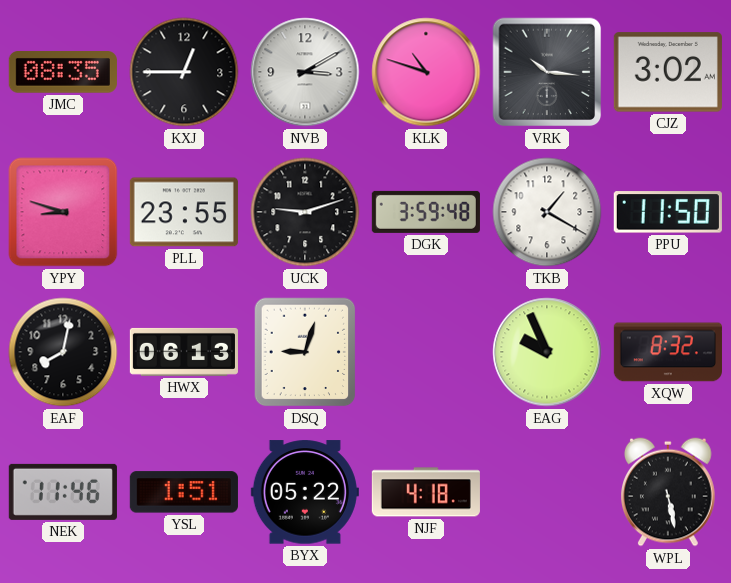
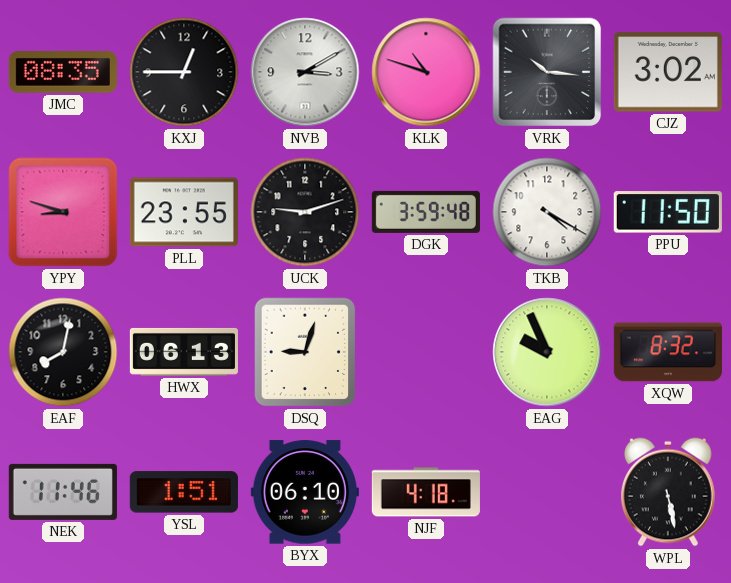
TKB: 1:20 -> 4:20
BYX: 05:22 -> 06:10
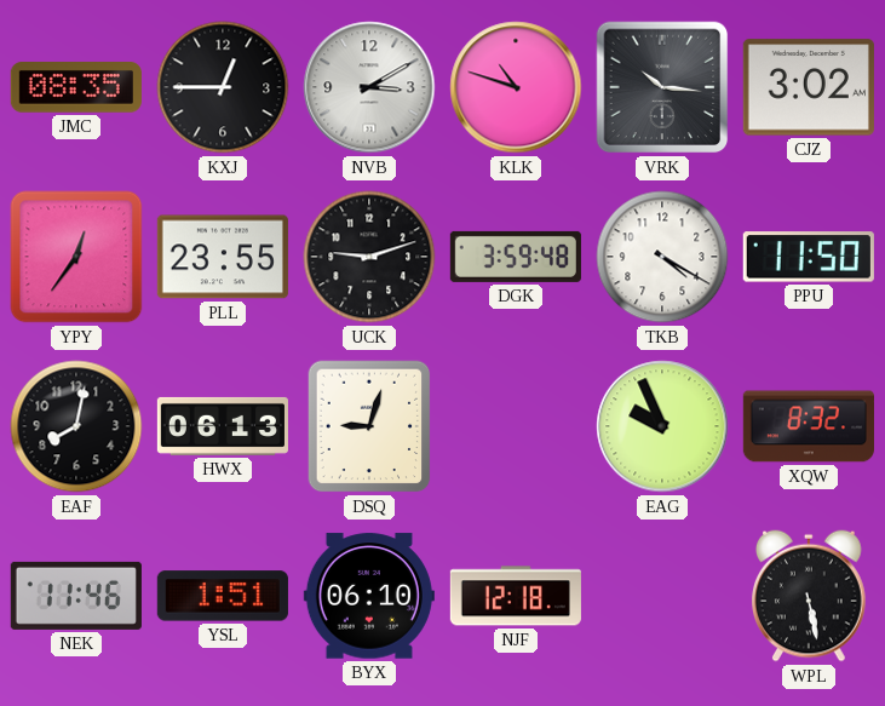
YPY: 8:48 -> 12:36
NJF: 4:18 -> 12:18
